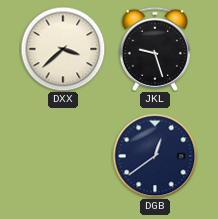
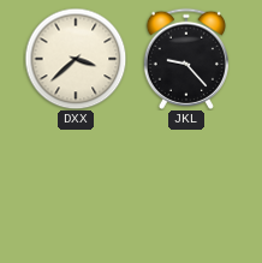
JKL: 9:27 -> 9:23
DGB: 12:39 -> none
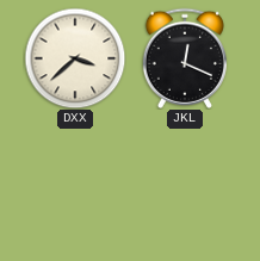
JKL: 9:23 -> 12:19
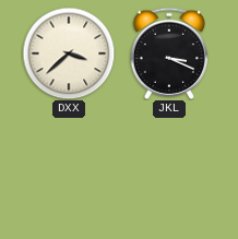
JKL: 12:19 -> 3:19
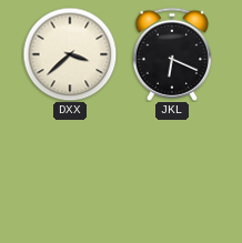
JKL: 3:19 -> 6:19
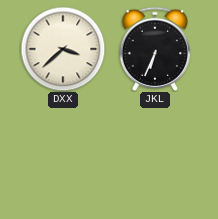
JKL: 6:19 -> 6:34
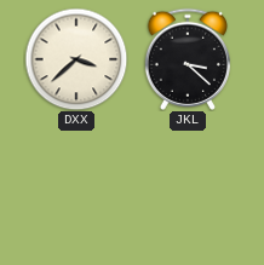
JKL: 6:34 -> 3:22
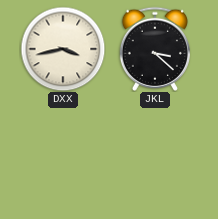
DXX: 3:38 -> 3:43
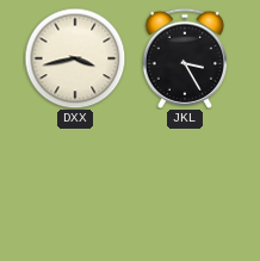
JKL: 3:22 -> 3:25
